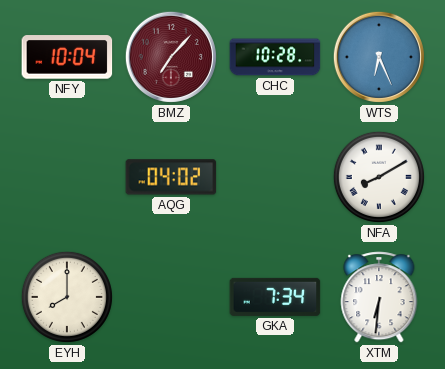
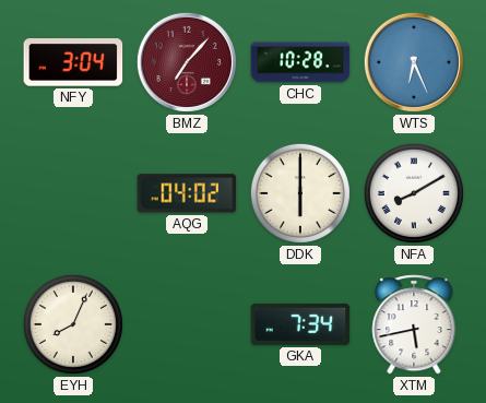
NFY: 10:04 -> 3:04
DDK: none -> 6:00
EYH: 8:00 -> 8:04
XTM: 6:31 -> 5:43
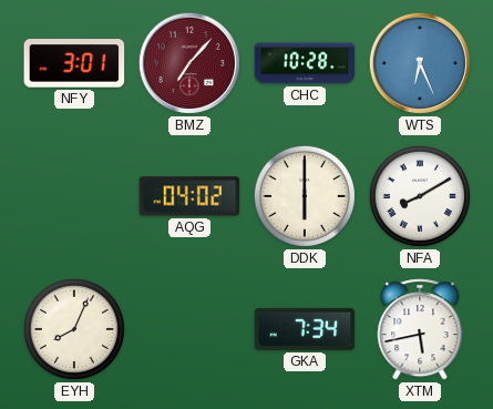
NFY: 3:04 -> 3:01
